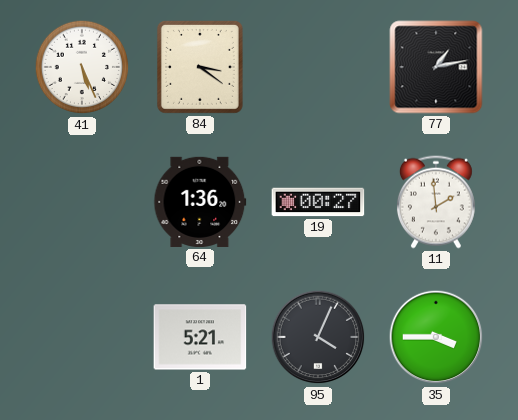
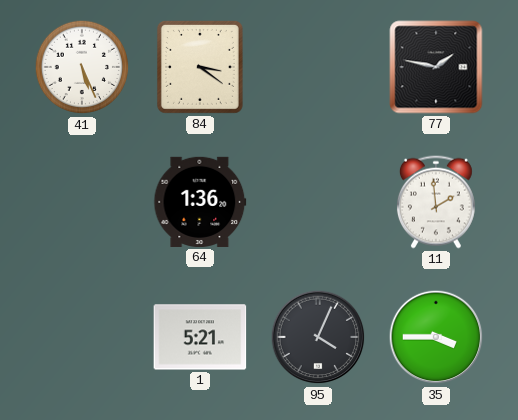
77: 1:13 -> 1:47
19: 00:27 -> none
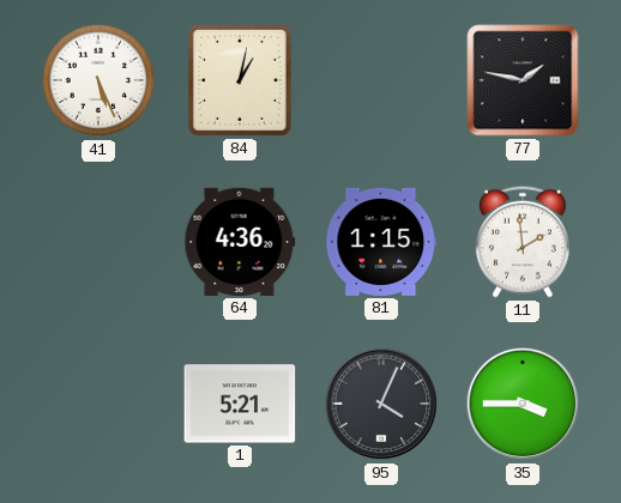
84: 3:21 -> 1:02
64: 1:36 -> 4:36
81: none -> 1:15
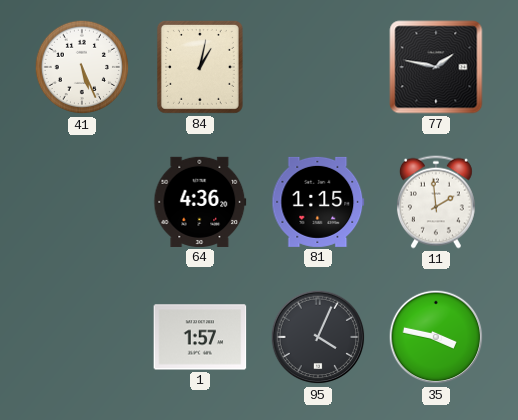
1: 5:21 -> 1:57
35: 3:45 -> 3:47
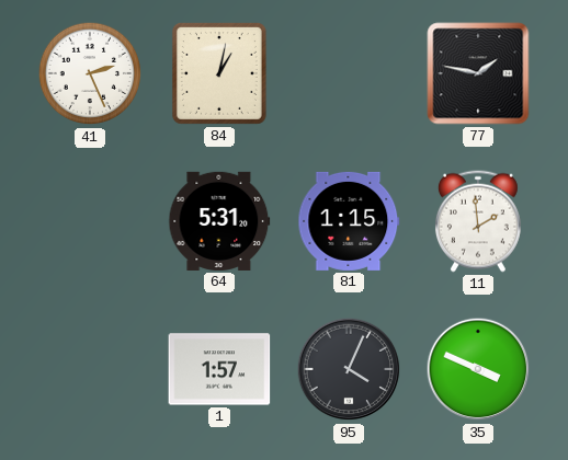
41: 5:26 -> 2:26
64: 4:36 -> 5:31
35: 3:47 -> 3:49
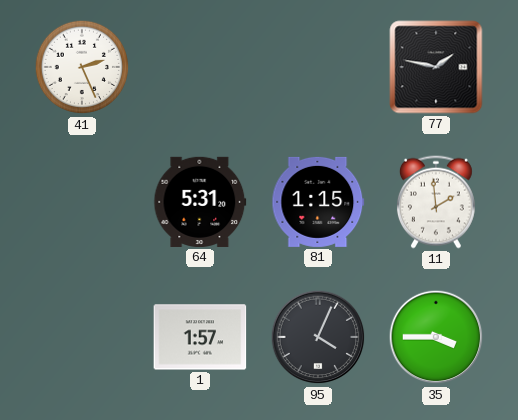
84: 1:02 -> none
35: 3:49 -> 3:45
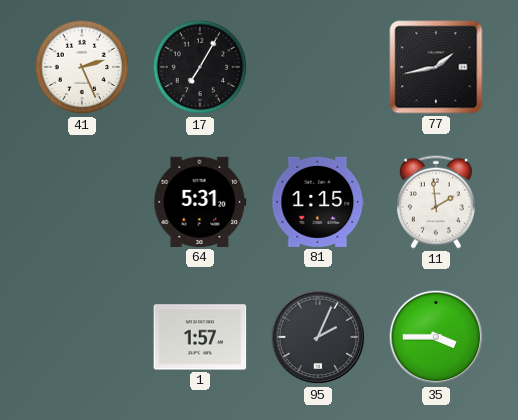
17: none -> 7:05
77: 1:47 -> 1:43
95: 4:04 -> 2:04
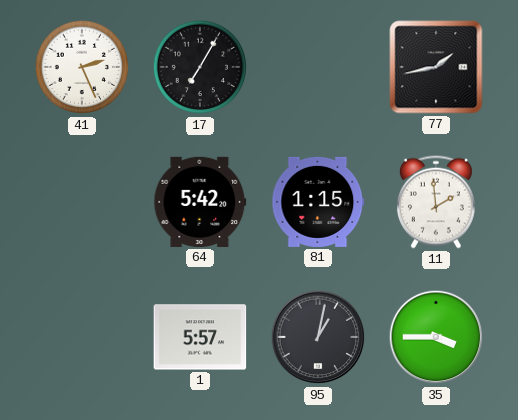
64: 5:31 -> 5:42
1: 1:57 -> 5:57
95: 2:04 -> 1:02
